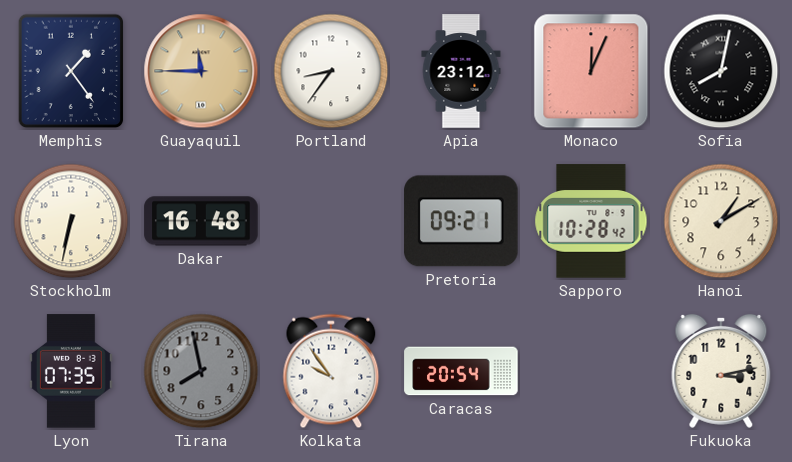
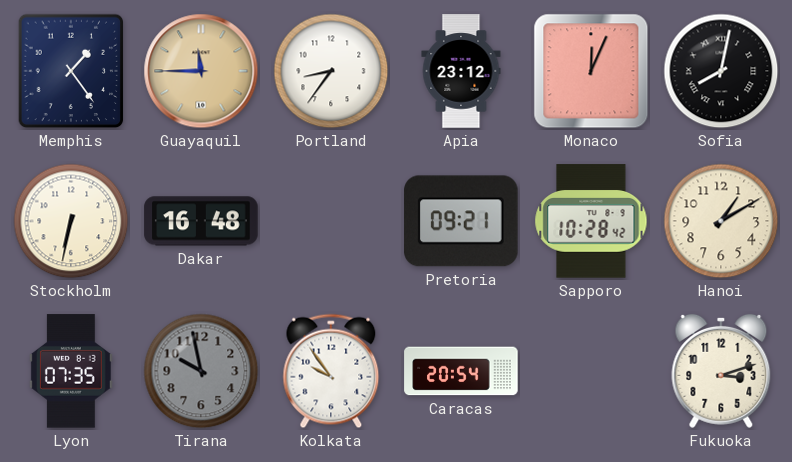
Tirana: 7:58 -> 9:58
Fukuoka: 3:13 -> 3:12
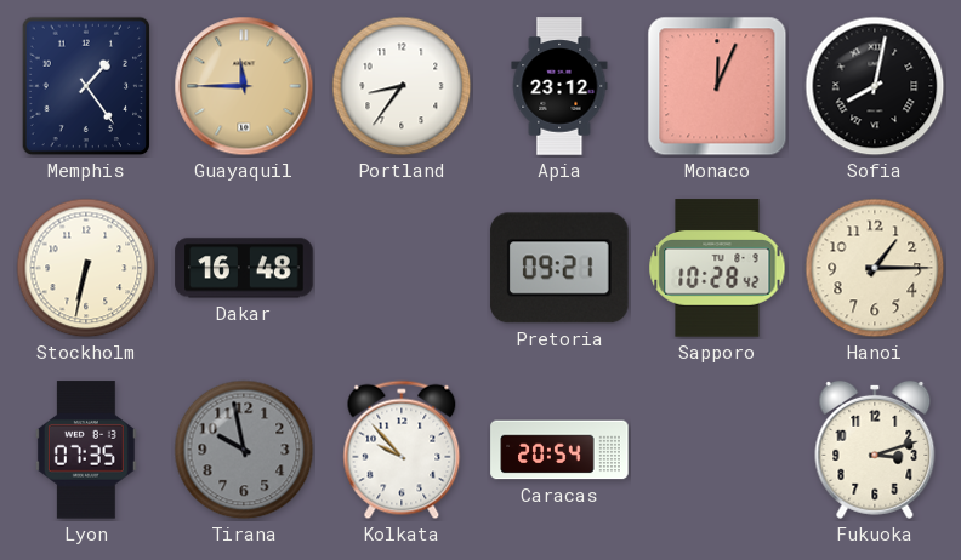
Hanoi: 1:10 -> 1:15
Kolkata: 9:54 -> 9:53
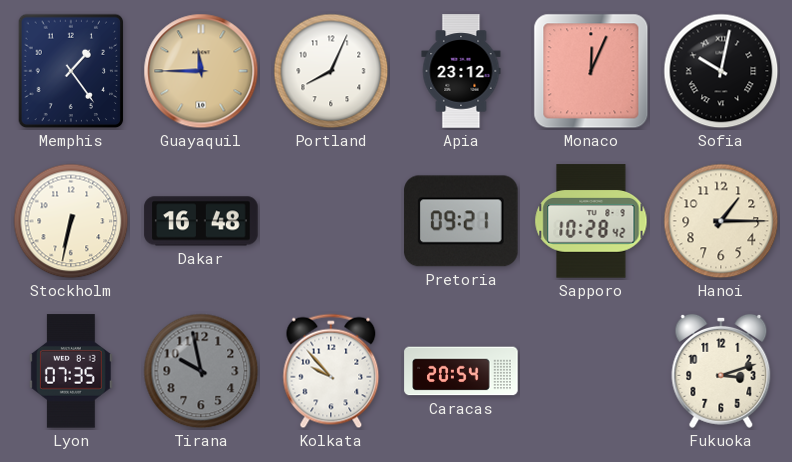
Portland: 8:36 -> 8:04
Sofia: 8:02 -> 10:02
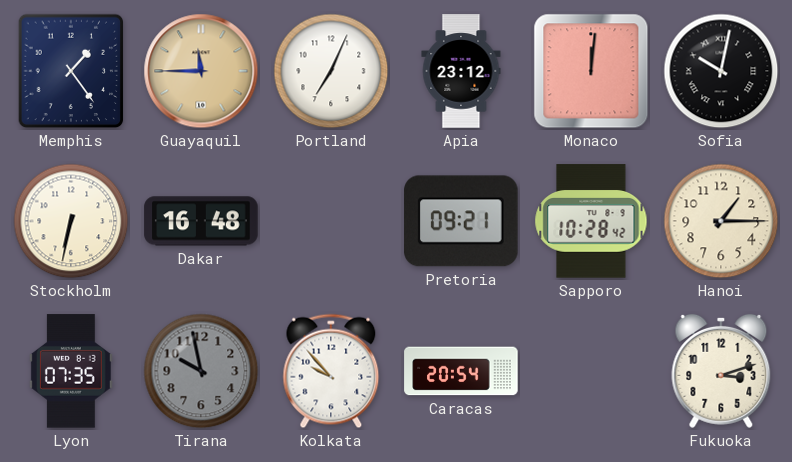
Portland: 8:04 -> 7:04
Monaco: 12:04 -> 12:01
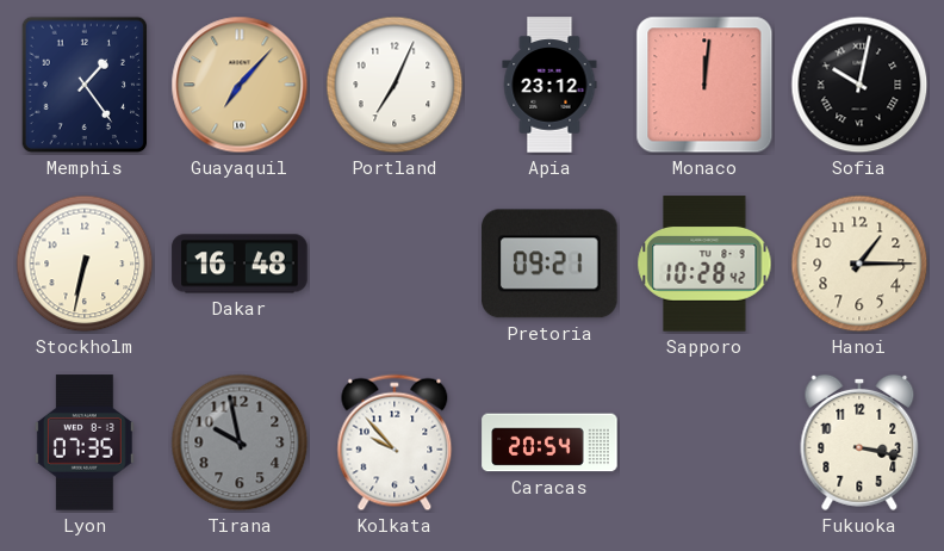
Guayaquil: 11:45 -> 7:07
Fukuoka: 3:12 -> 3:17
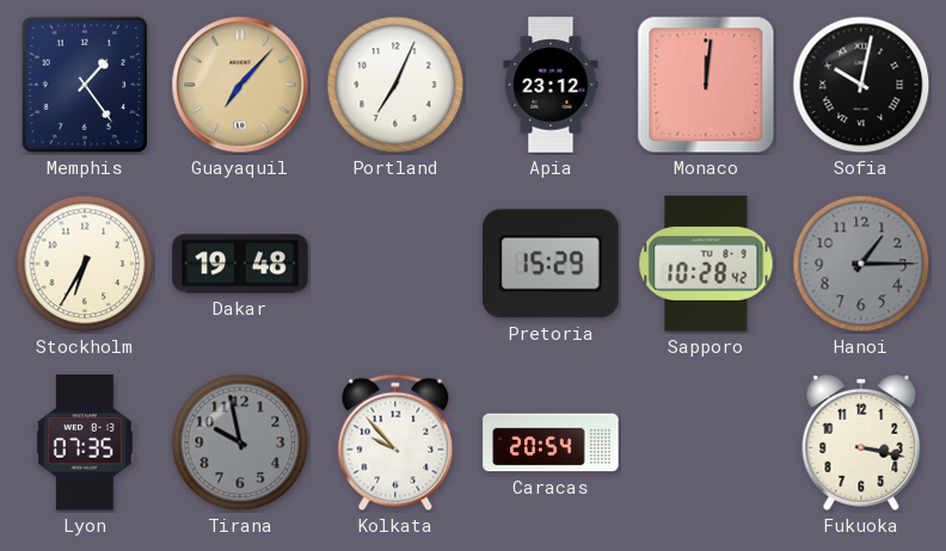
Stockholm: 6:32 -> 6:35
Dakar: 16:48 -> 19:48
Pretoria: 09:21 -> 15:29
Hanoi dial: cream -> grey
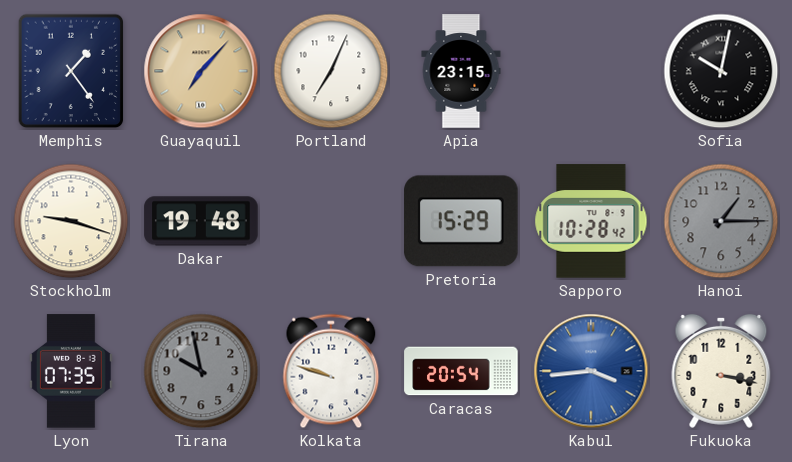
Apia: 23:12 -> 23:15
Monaco: 12:01 -> none
Stockholm: 6:35 -> 9:18
Kolkata: 9:53 -> 9:48
Kabul: none -> 3:44
